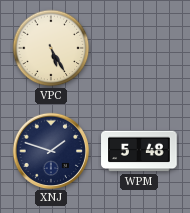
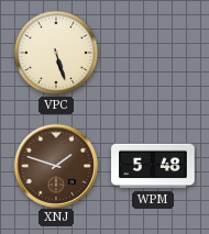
VPC: 5:25 -> 5:27
XNJ dial: navy -> brown
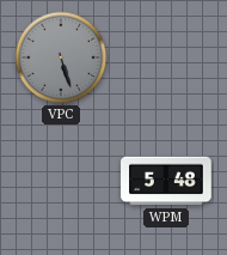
VPC dial: cream -> grey
XNJ: 1:48 -> none
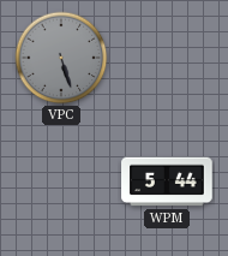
WPM: 5:48 -> 5:44
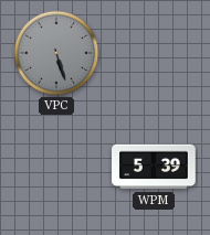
WPM: 5:44 -> 5:39
